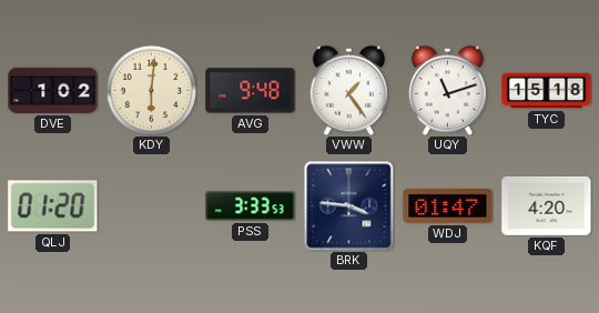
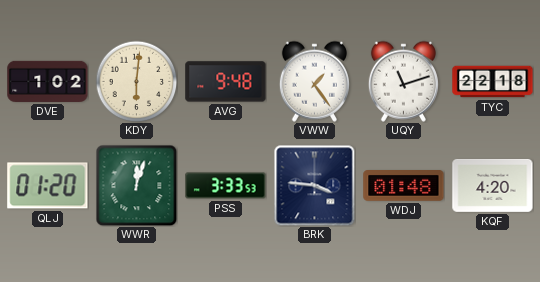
TYC: 15:18 -> 22:18
WWR: none -> 12:03
WDJ: 01:47 -> 01:48
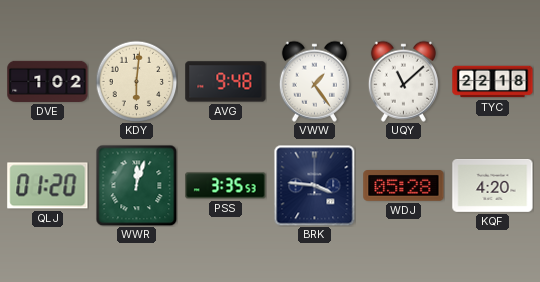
UQY: 11:12 -> 11:08
PSS: 3:33 -> 3:35
WDJ: 01:48 -> 05:28
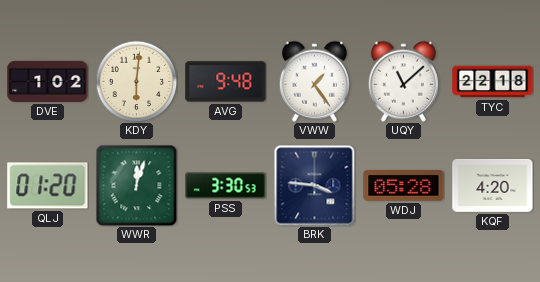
PSS: 3:35 -> 3:30
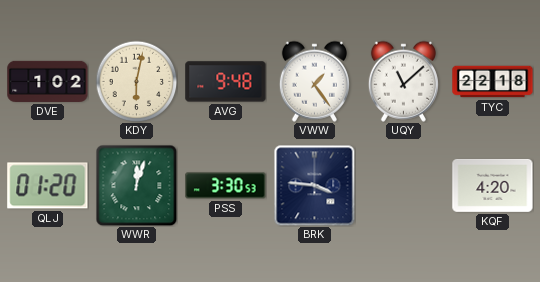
KDY: 6:01 -> 6:02
WDJ: 05:28 -> none
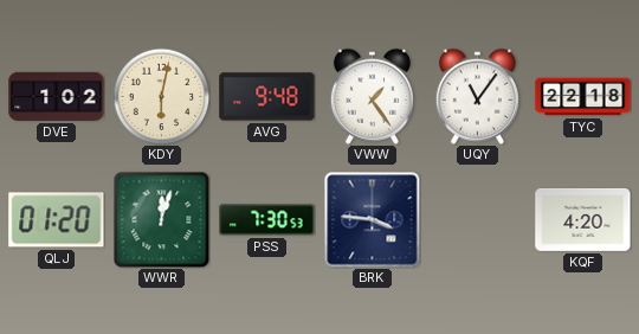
UQY: 11:08 -> 11:06
PSS: 3:30 -> 7:30
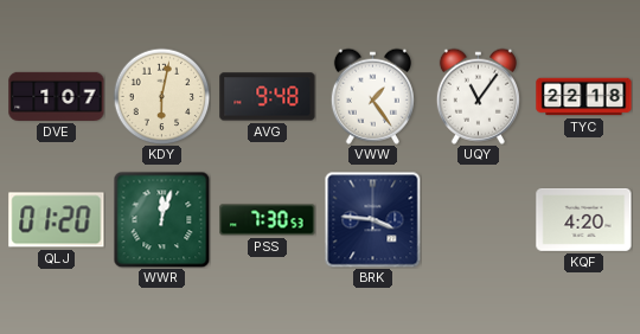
DVE: 1:02 -> 1:07
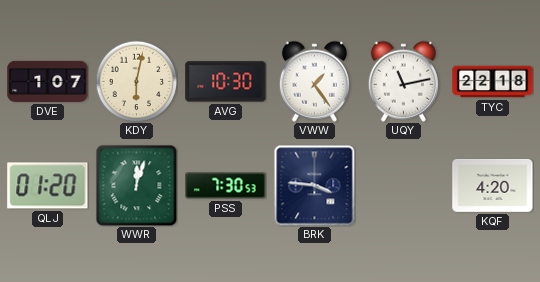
AVG: 9:48 -> 10:30
UQY: 11:06 -> 11:13
